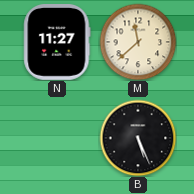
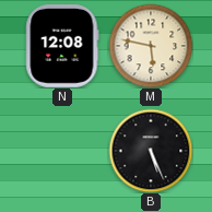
N: 11:27 -> 12:08
M: 11:38 -> 5:47
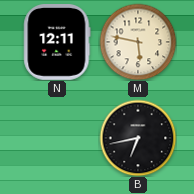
N: 12:08 -> 12:11
B: 5:26 -> 6:43
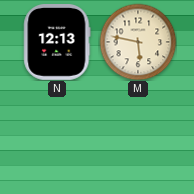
N: 12:11 -> 12:13
B: 6:43 -> none
